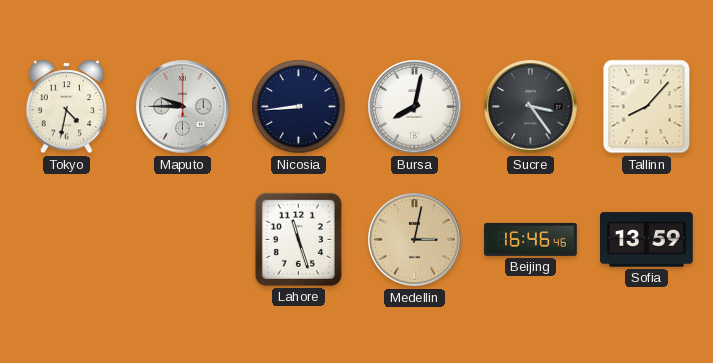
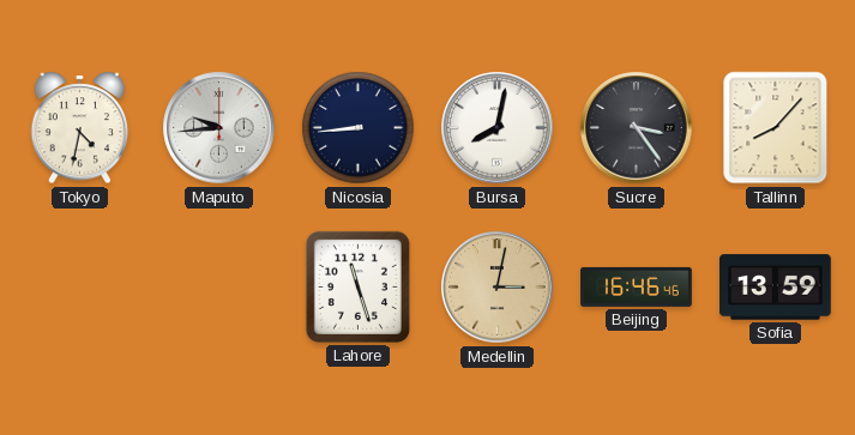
Maputo: 9:45 -> 9:44
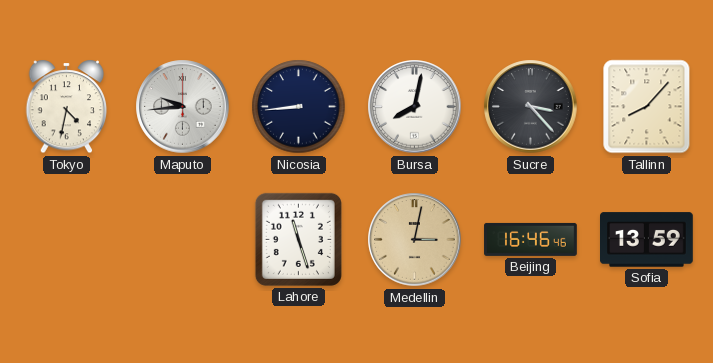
Sucre: 3:24 -> 3:23
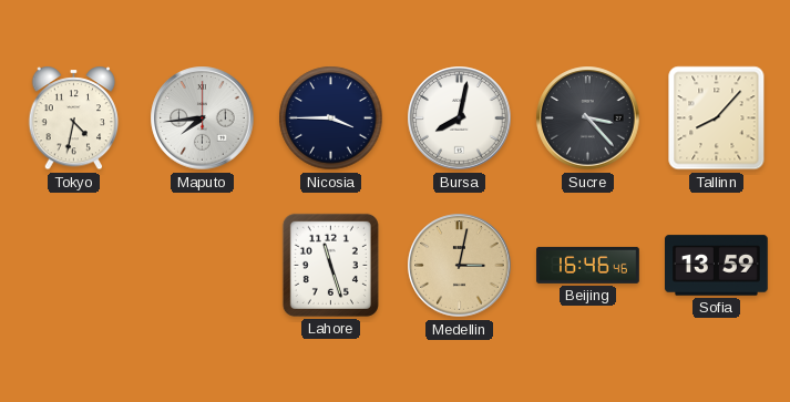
Maputo: 9:44 -> 7:44
Nicosia: 8:44 -> 3:45
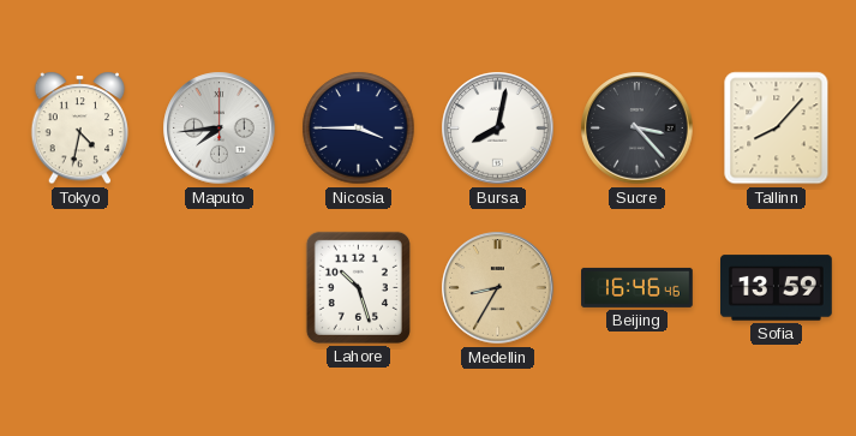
Lahore: 11:27 -> 10:27
Medellin: 3:02 -> 8:35
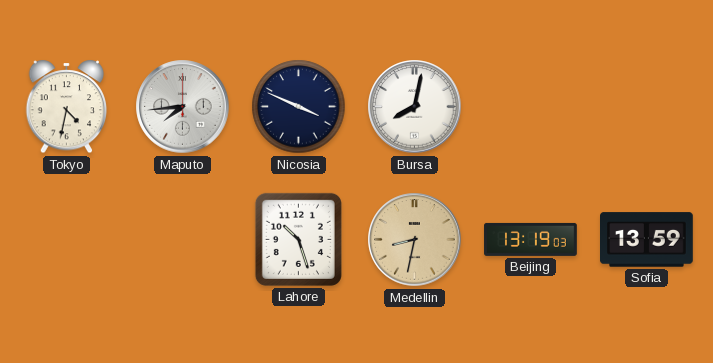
Nicosia: 3:45 -> 3:49
Sucre: 3:23 -> none
Tallinn: 8:07 -> none
Medellin: 8:35 -> 8:32
Beijing: 16:46 -> 13:19
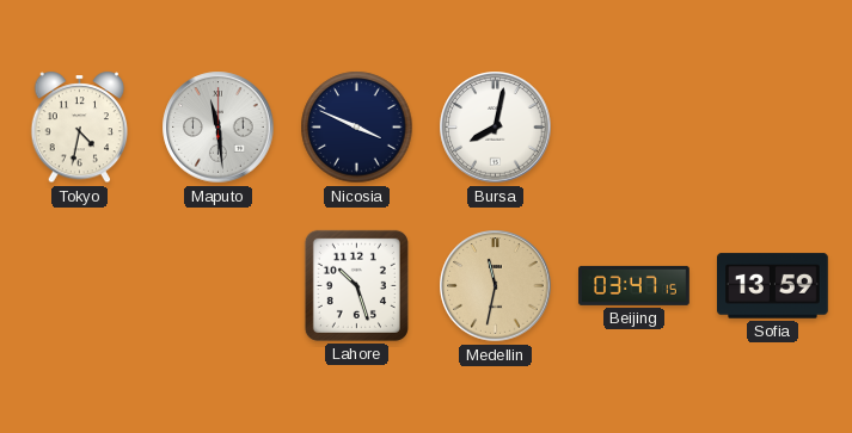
Maputo: 7:44 -> 11:29
Medellin: 8:32 -> 11:32
Beijing: 13:19 -> 03:47
